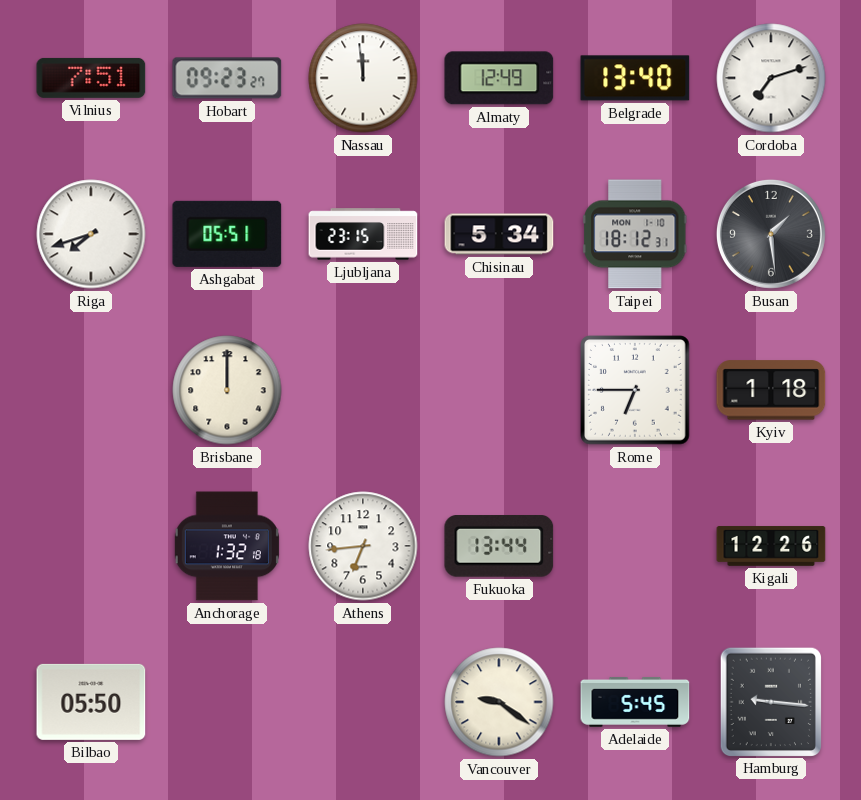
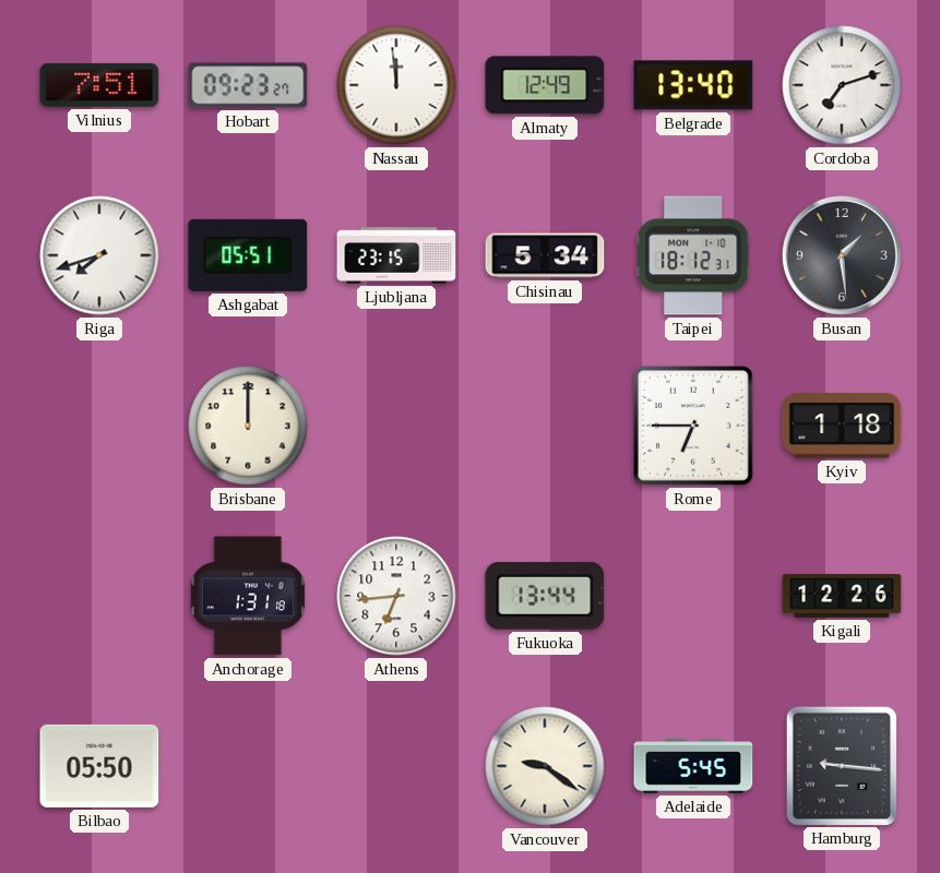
Anchorage: 1:32 -> 1:31
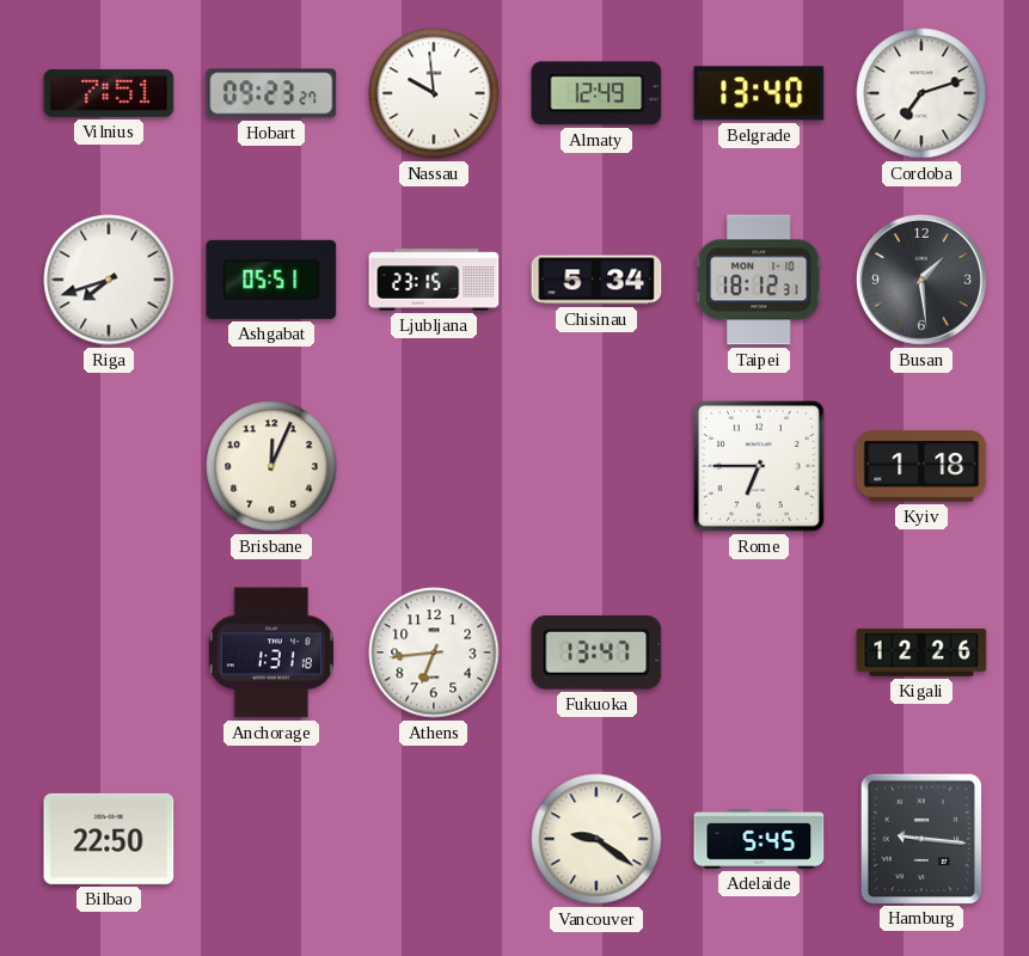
Nassau: 11:59 -> 9:59
Brisbane: 12:00 -> 12:04
Fukuoka: 13:44 -> 13:47
Bilbao: 05:50 -> 22:50
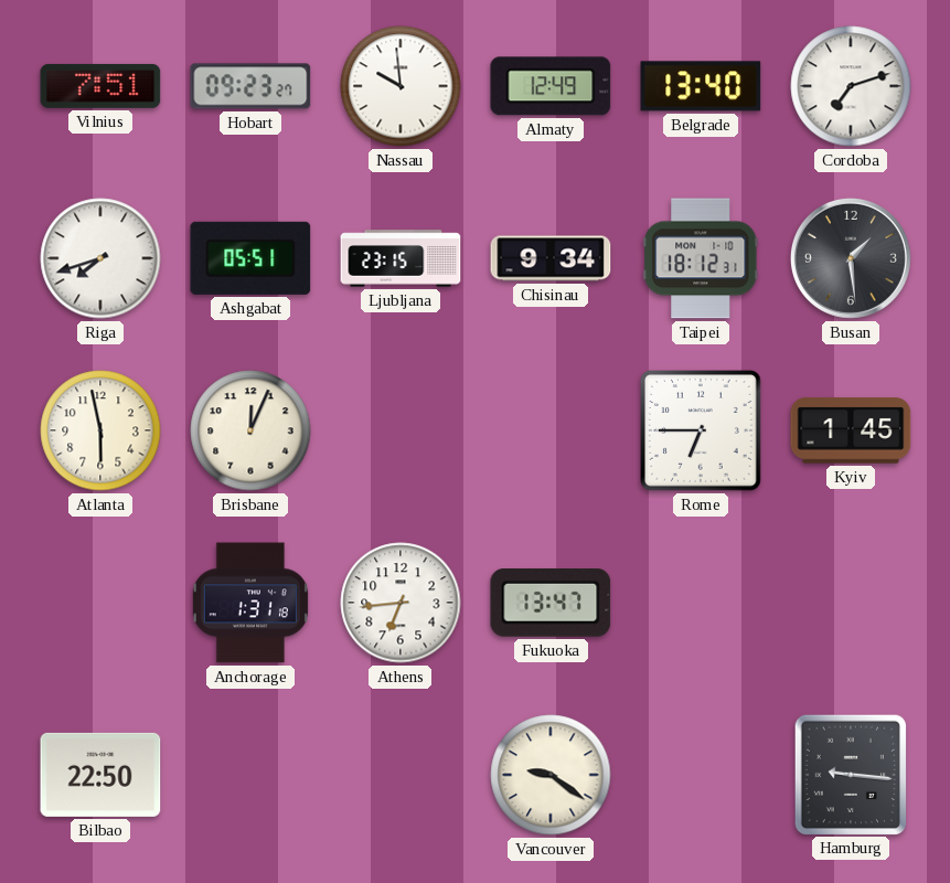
Chisinau: 5:34 -> 9:34
Atlanta: none -> 5:58
Kyiv: 1:18 -> 1:45
Kigali: 12:26 -> none
Adelaide: 5:45 -> none
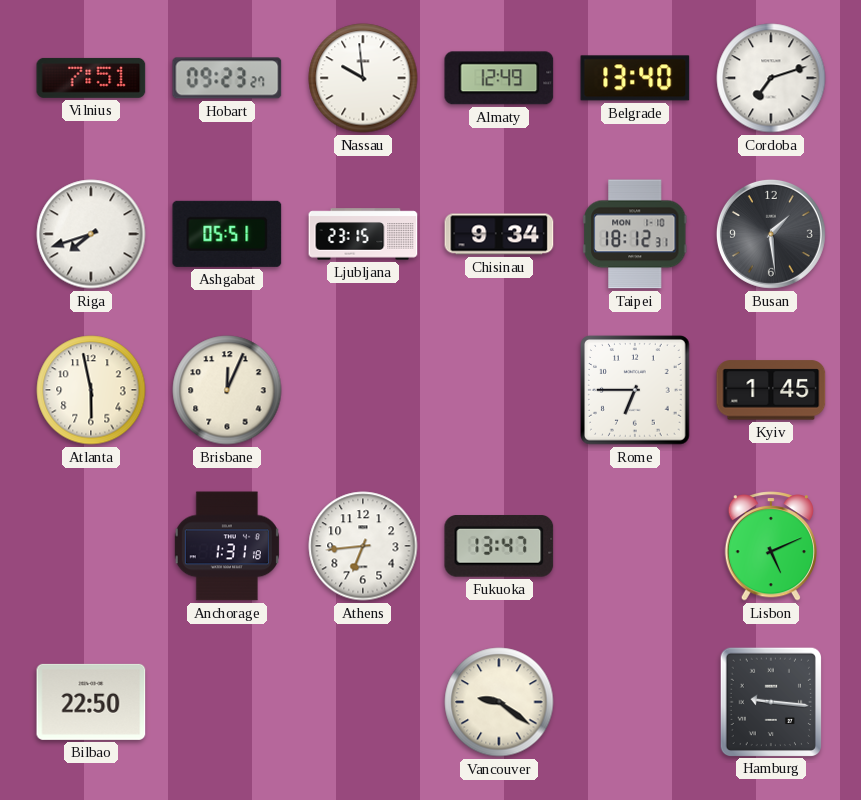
Lisbon: none -> 5:11
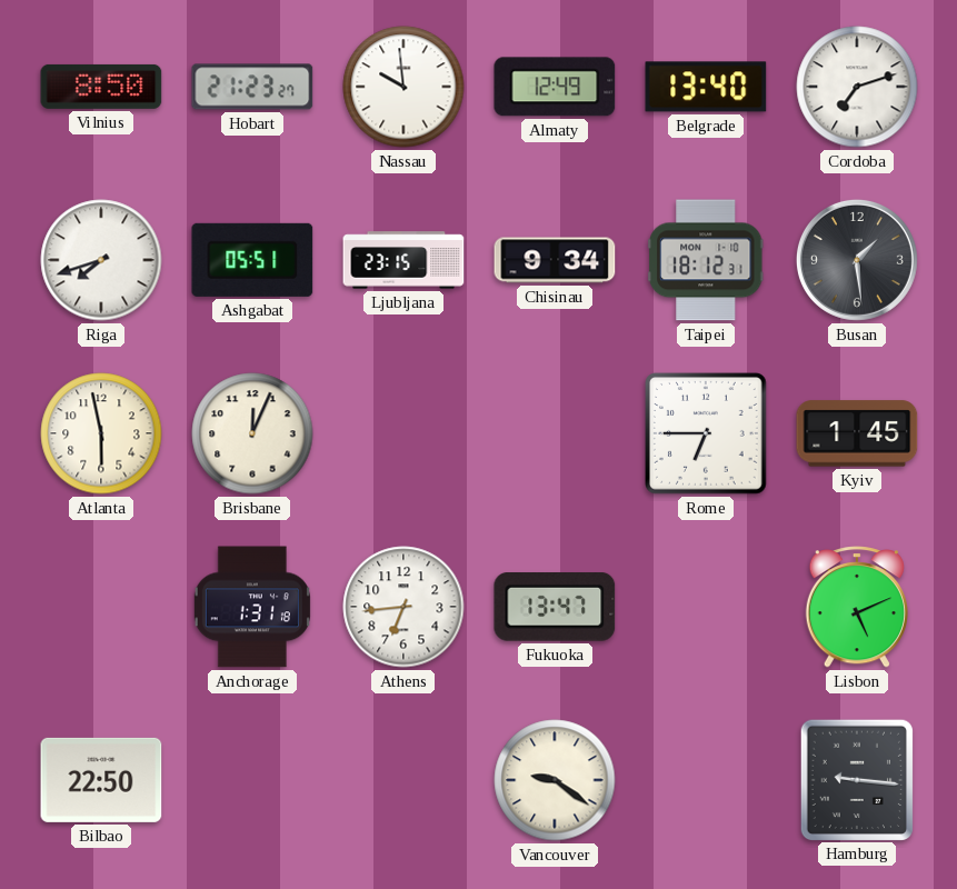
Vilnius: 7:51 -> 8:50
Hobart: 09:23 -> 21:23
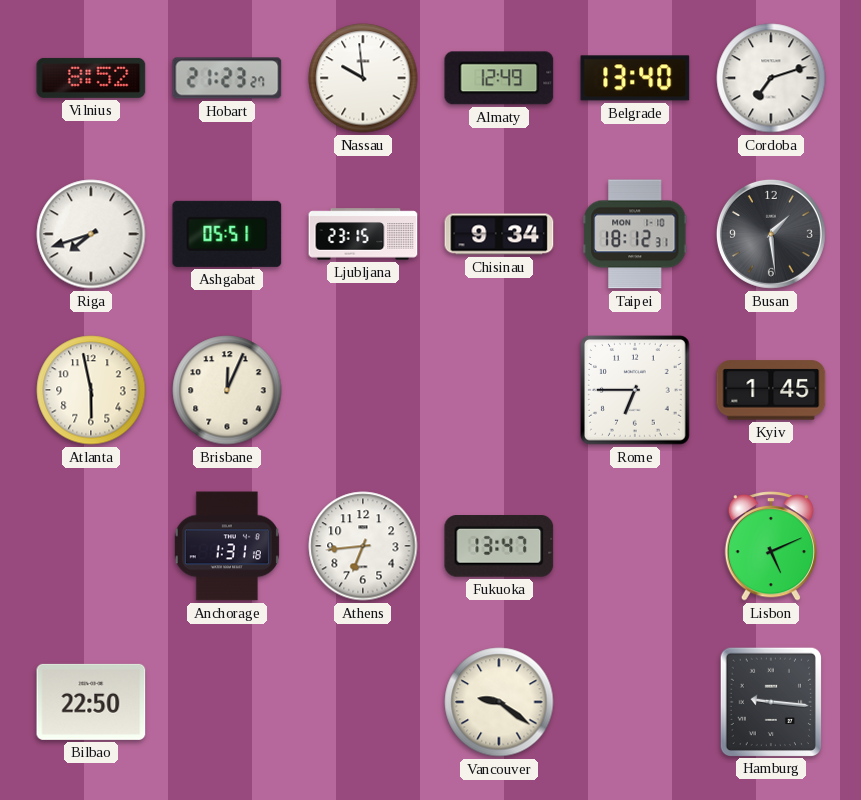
Vilnius: 8:50 -> 8:52
